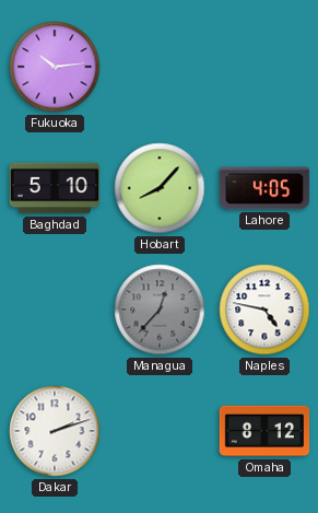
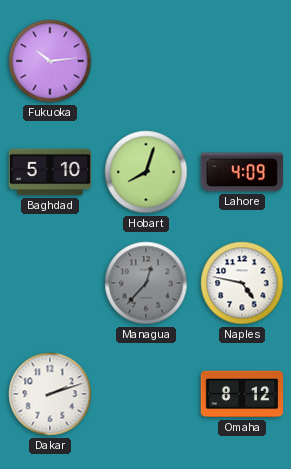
Hobart: 8:07 -> 8:03
Lahore: 4:05 -> 4:09
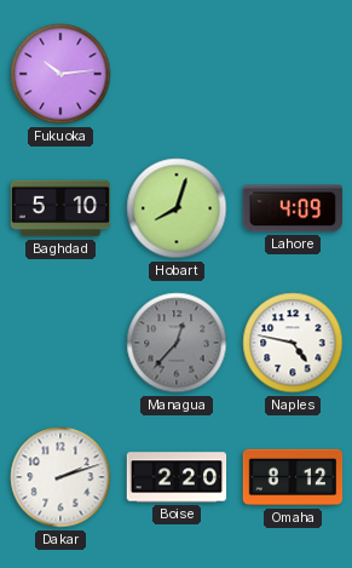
Boise: none -> 2:20
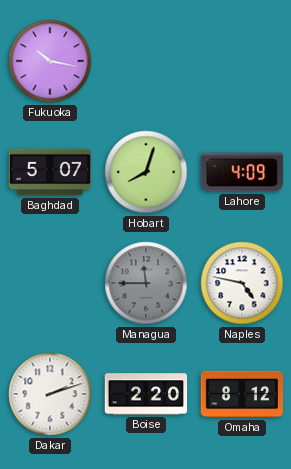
Fukuoka: 10:14 -> 10:17
Baghdad: 5:10 -> 5:07
Managua: 12:37 -> 11:45
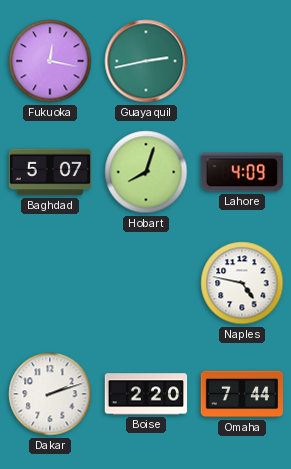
Fukuoka: 10:17 -> 12:17
Guayaquil: none -> 2:43
Managua: 11:45 -> none
Omaha: 8:12 -> 7:44
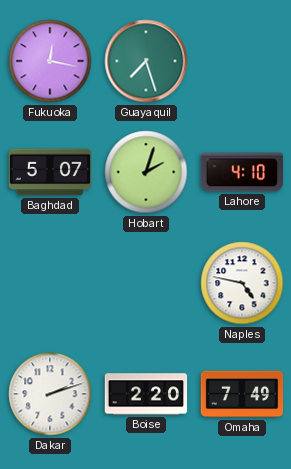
Guayaquil: 2:43 -> 7:27
Hobart: 8:03 -> 2:03
Lahore: 4:09 -> 4:10
Omaha: 7:44 -> 7:49
